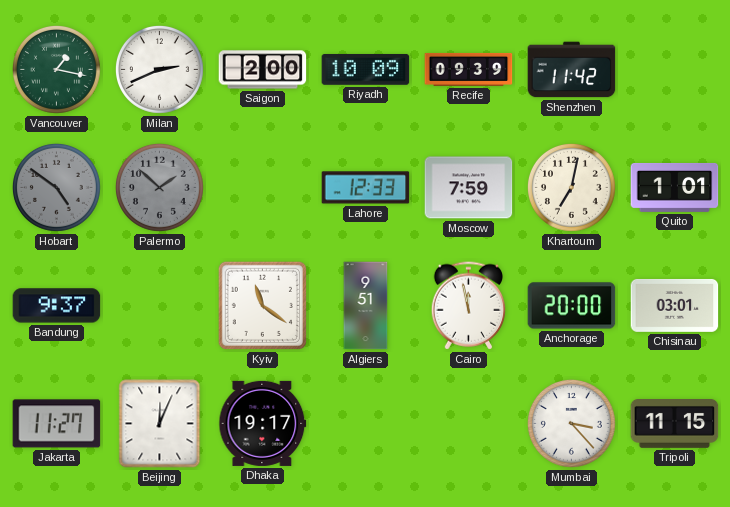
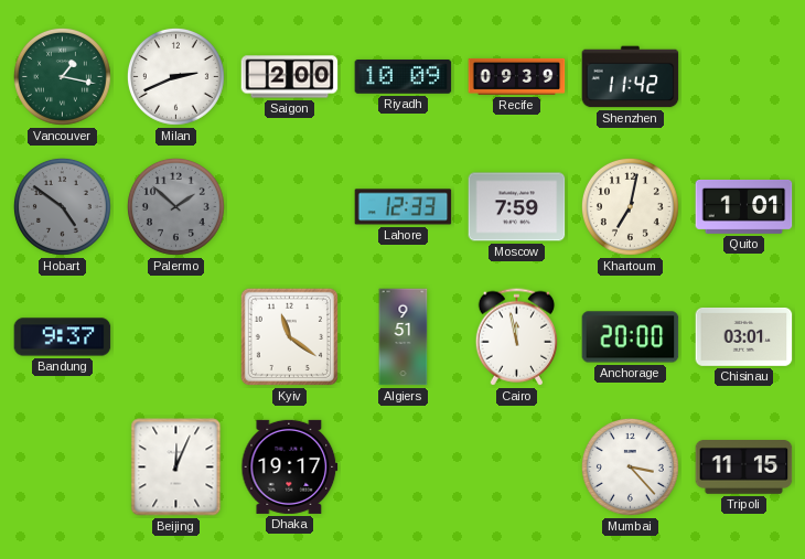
Jakarta: 11:27 -> none
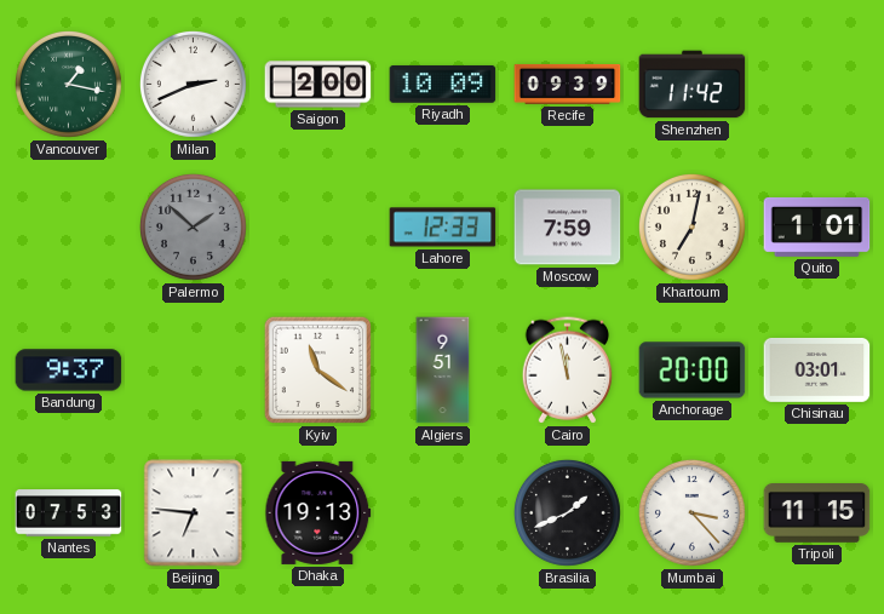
Hobart: 4:51 -> none
Nantes: none -> 07:53
Beijing: 12:04 -> 6:46
Dhaka: 19:17 -> 19:13
Brasilia: none -> 1:41
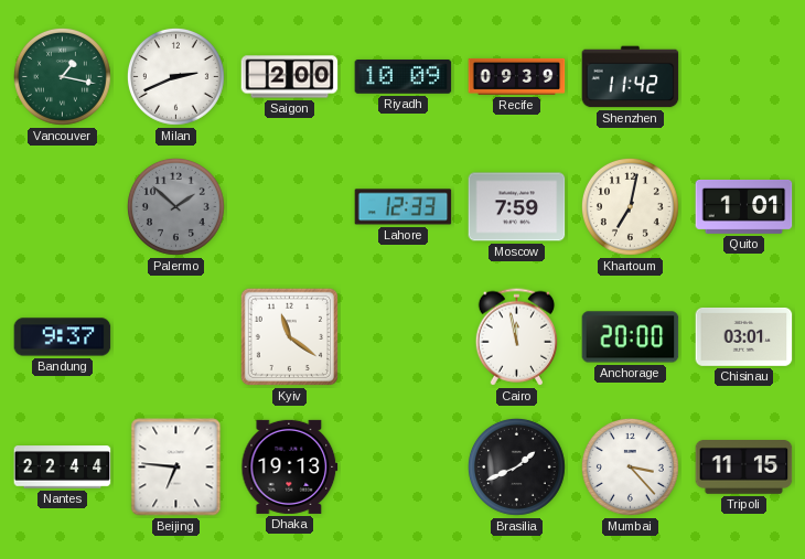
Algiers: 9:51 -> none
Nantes: 07:53 -> 22:44
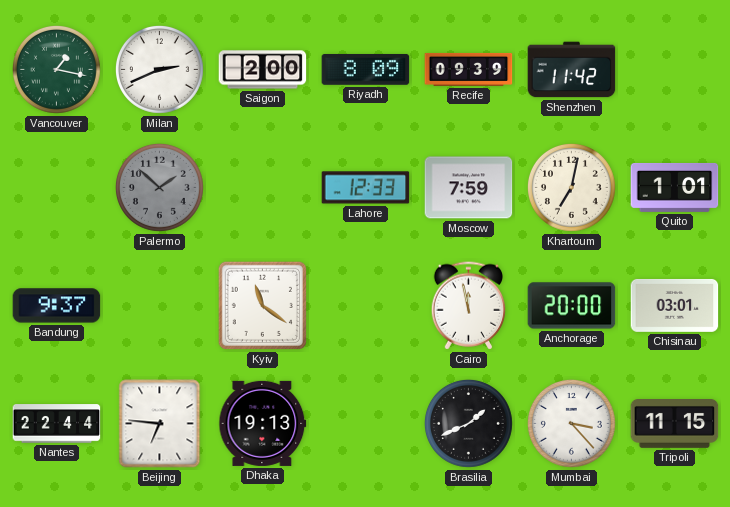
Riyadh: 10:09 -> 8:09
